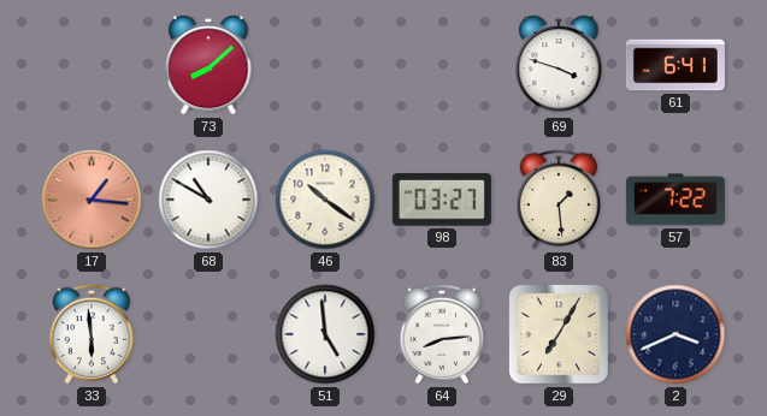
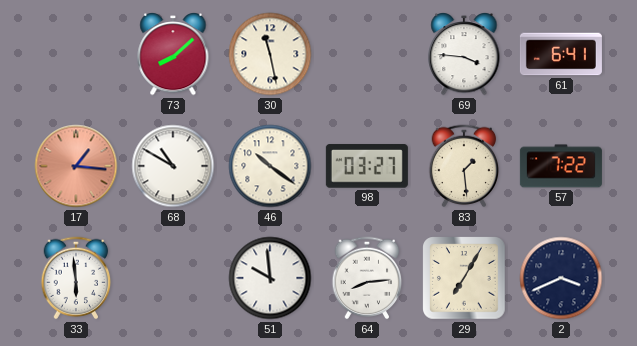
30: none -> 11:28
69: 3:48 -> 3:46
51: 4:59 -> 9:59
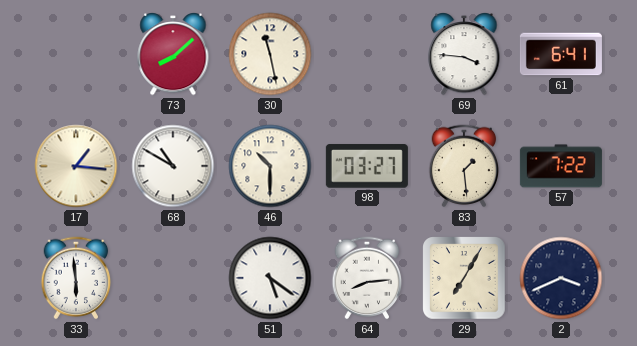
17 dial: salmon -> cream
46: 10:21 -> 10:30
51: 9:59 -> 5:21
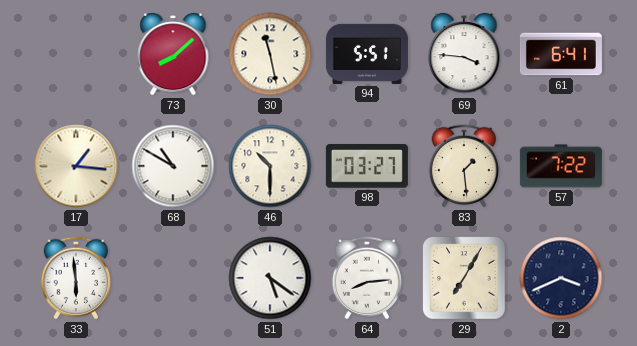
94: none -> 5:51
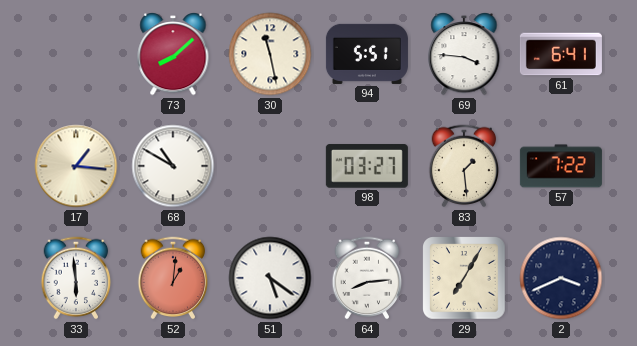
46: 10:30 -> none
52: none -> 1:01
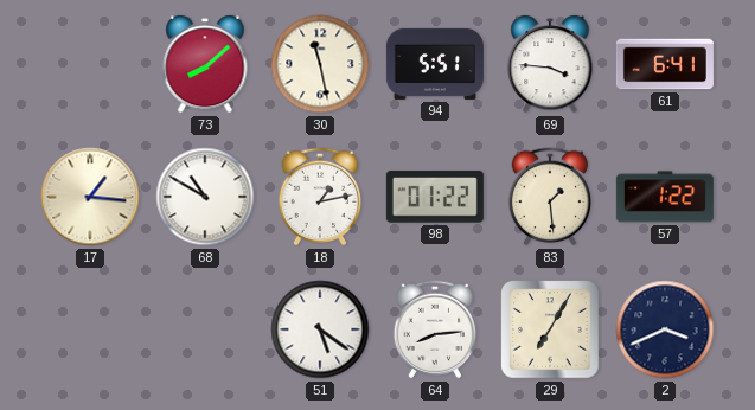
18: none -> 1:13
98: 03:27 -> 01:22
57: 7:22 -> 1:22
33: 5:59 -> none
52: 1:01 -> none
